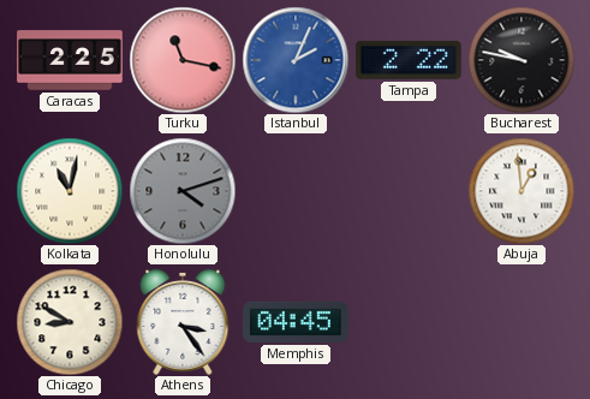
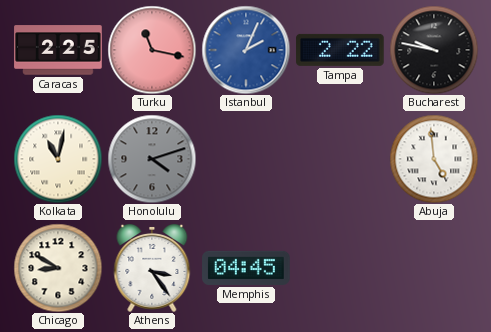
Abuja: 12:59 -> 4:59
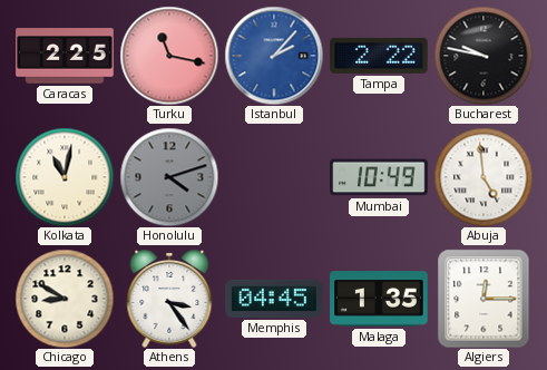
Istanbul: 2:04 -> 2:07
Mumbai: none -> 10:49
Malaga: none -> 1:35
Algiers: none -> 12:15
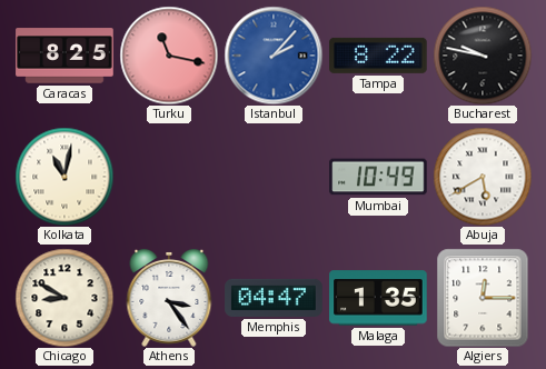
Caracas: 2:25 -> 8:25
Tampa: 2:22 -> 8:22
Honolulu: 4:12 -> none
Abuja: 4:59 -> 5:40
Memphis: 04:45 -> 04:47
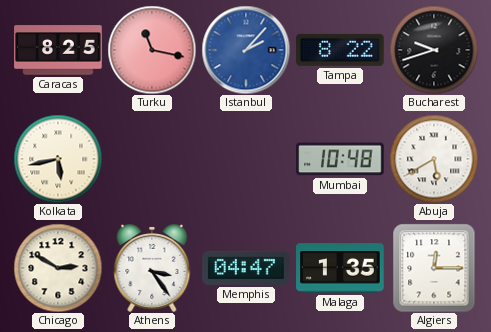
Bucharest: 9:47 -> 9:42
Kolkata: 11:02 -> 5:43
Mumbai: 10:49 -> 10:48
Chicago: 8:50 -> 2:50
